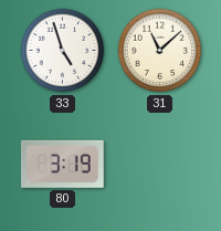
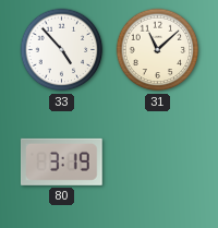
33: 4:57 -> 4:53
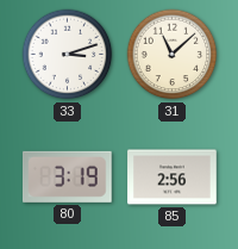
33: 4:53 -> 3:12
85: none -> 2:56
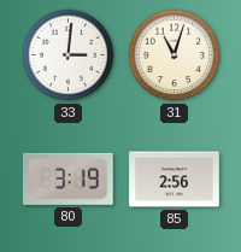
33: 3:12 -> 3:01
31: 11:08 -> 11:03
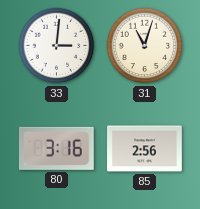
80: 3:19 -> 3:16
